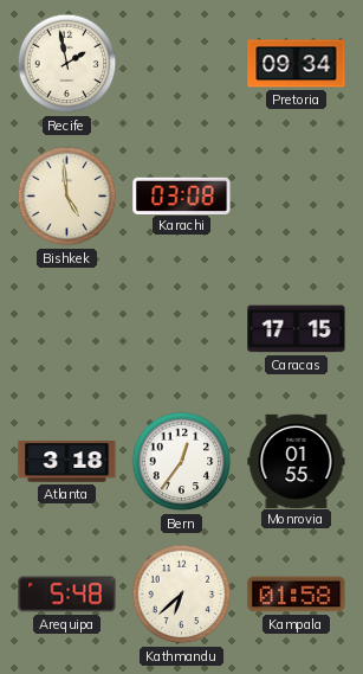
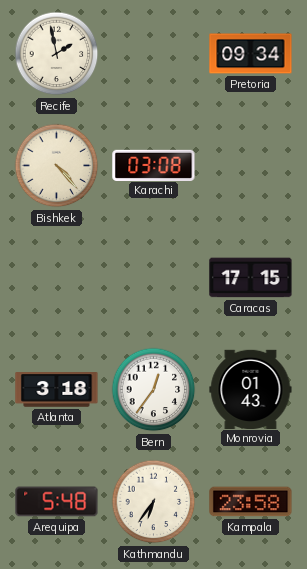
Bishkek: 4:59 -> 4:23
Monrovia: 01:55 -> 01:43
Kathmandu: 6:38 -> 6:36
Kampala: 01:58 -> 23:58
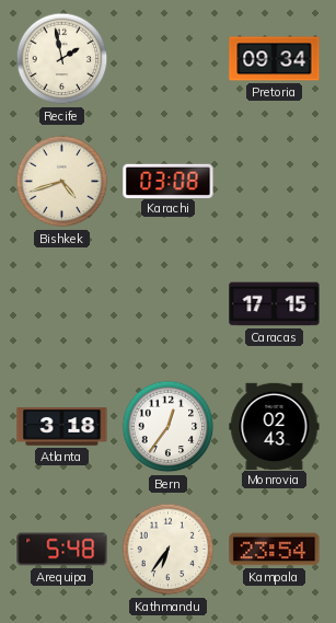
Bishkek: 4:23 -> 4:42
Monrovia: 01:43 -> 02:43
Kampala: 23:58 -> 23:54
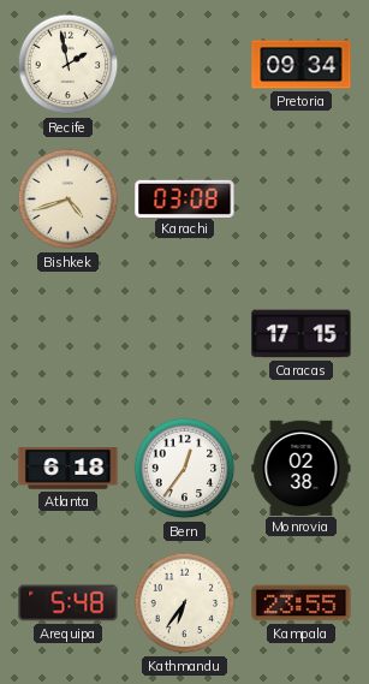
Atlanta: 3:18 -> 6:18
Monrovia: 02:43 -> 02:38
Kampala: 23:54 -> 23:55
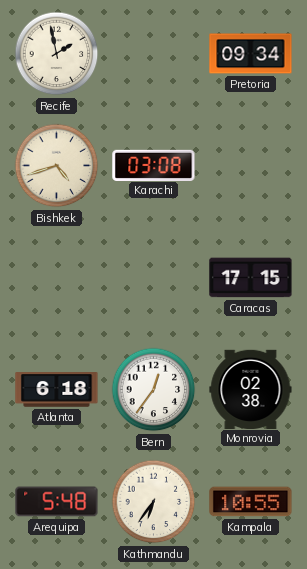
Kampala: 23:55 -> 10:55
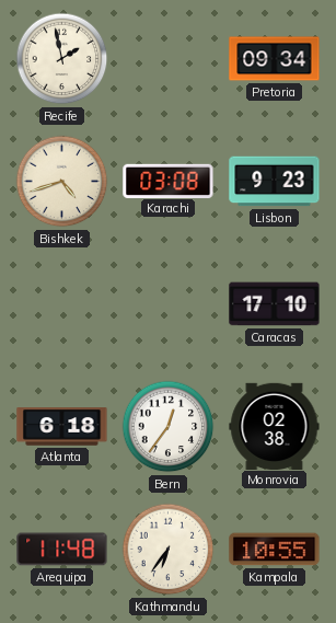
Lisbon: none -> 9:23
Caracas: 17:15 -> 17:10
Arequipa: 5:48 -> 11:48
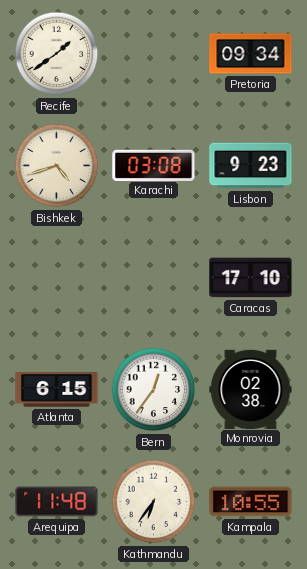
Recife: 1:58 -> 1:39
Atlanta: 6:18 -> 6:15
